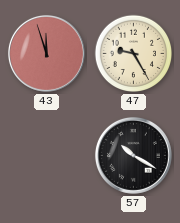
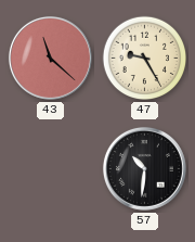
43: 11:57 -> 11:22
57: 10:20 -> 10:31
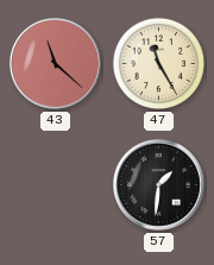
47: 9:25 -> 11:25
57: 10:31 -> 1:31
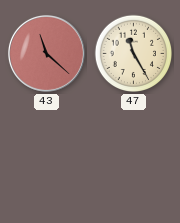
57: 1:31 -> none
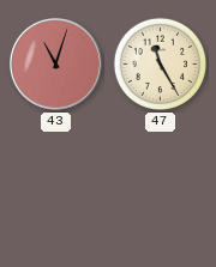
43: 11:22 -> 11:03
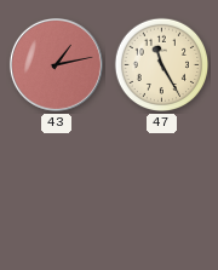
43: 11:03 -> 1:13
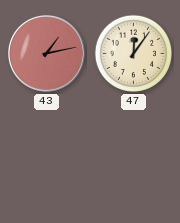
47: 11:25 -> 12:06
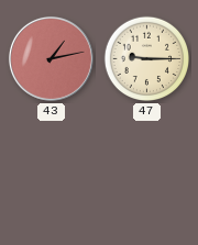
47: 12:06 -> 9:15
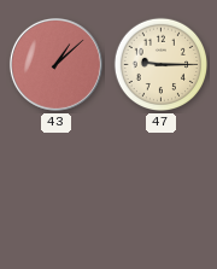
43: 1:13 -> 1:08
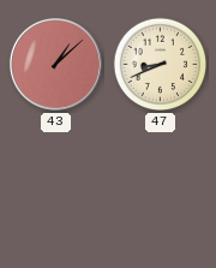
47: 9:15 -> 8:41
